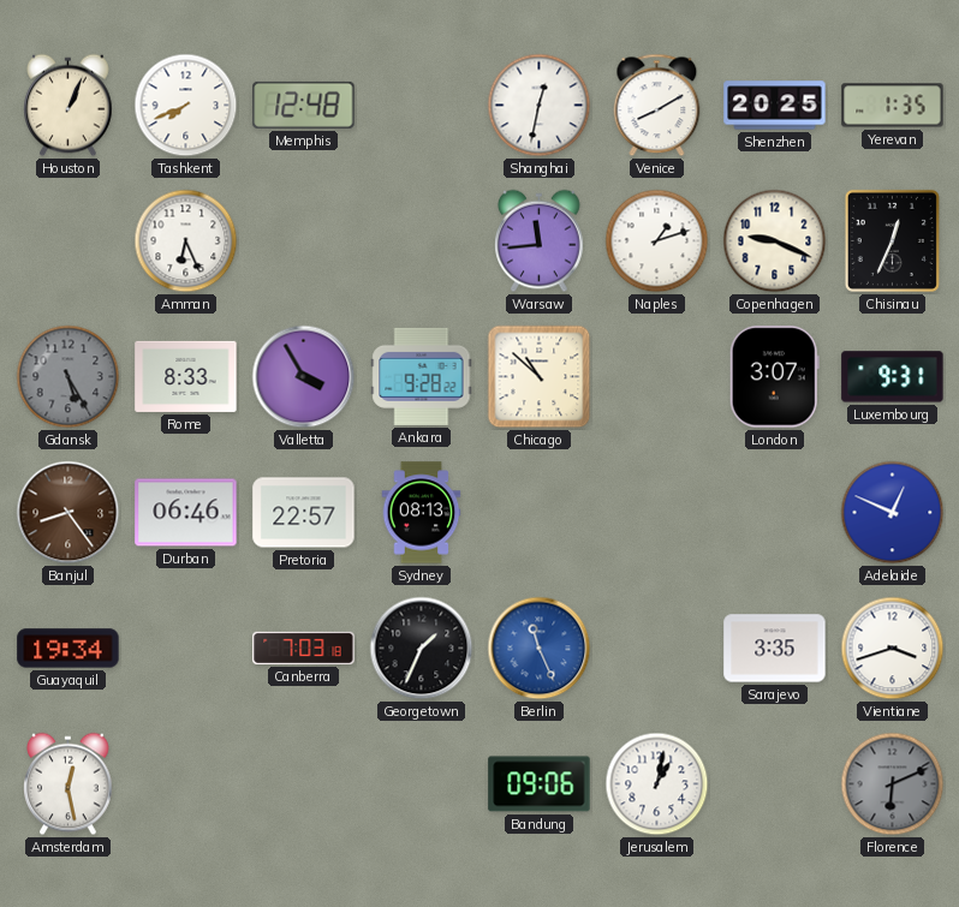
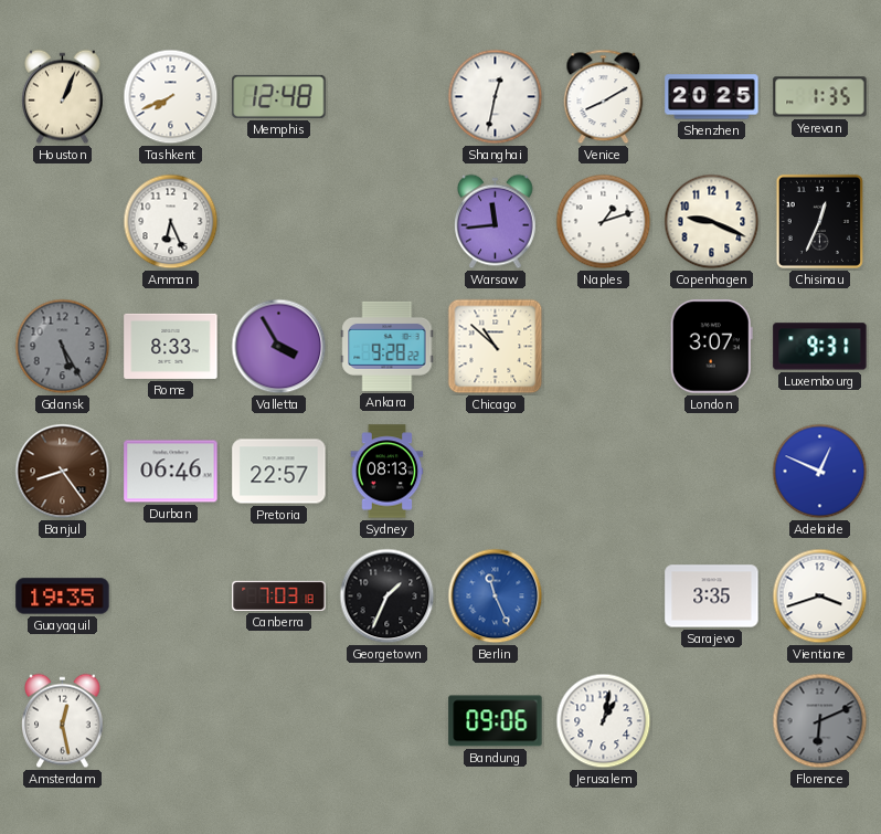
Guayaquil: 19:34 -> 19:35
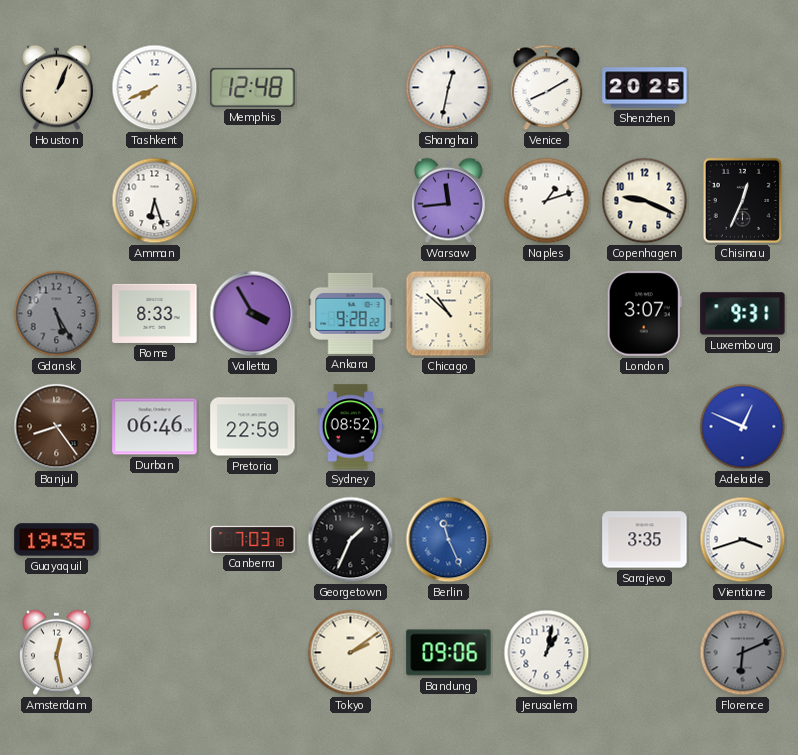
Yerevan: 1:35 -> none
Amman: 6:26 -> 6:27
Pretoria: 22:57 -> 22:59
Sydney: 08:13 -> 08:52
Tokyo: none -> 2:09
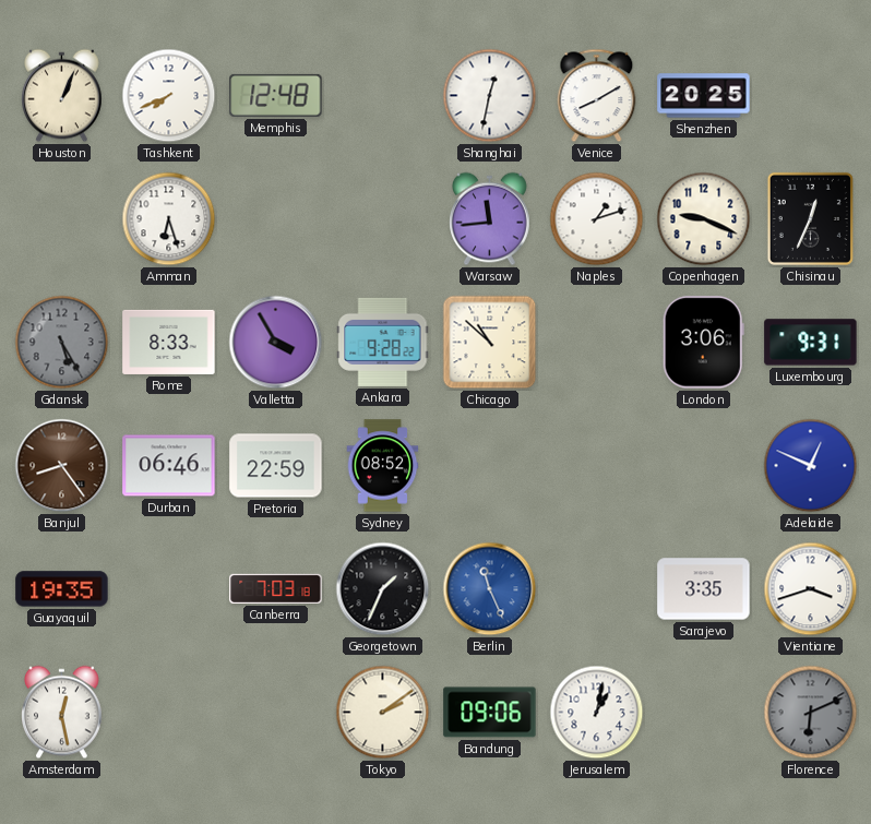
London: 3:07 -> 3:06
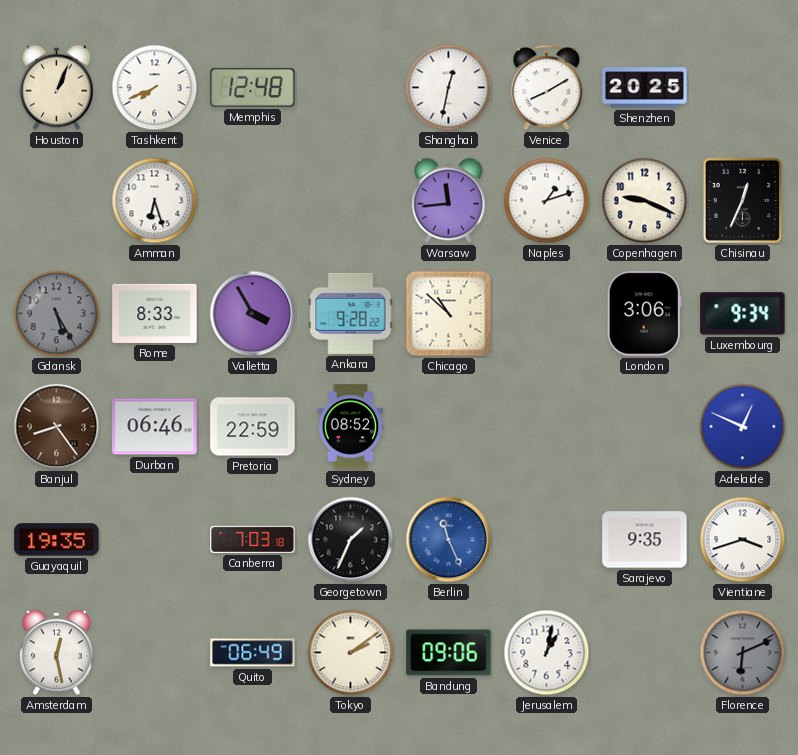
Luxembourg: 9:31 -> 9:34
Sarajevo: 3:35 -> 9:35
Quito: none -> 06:49
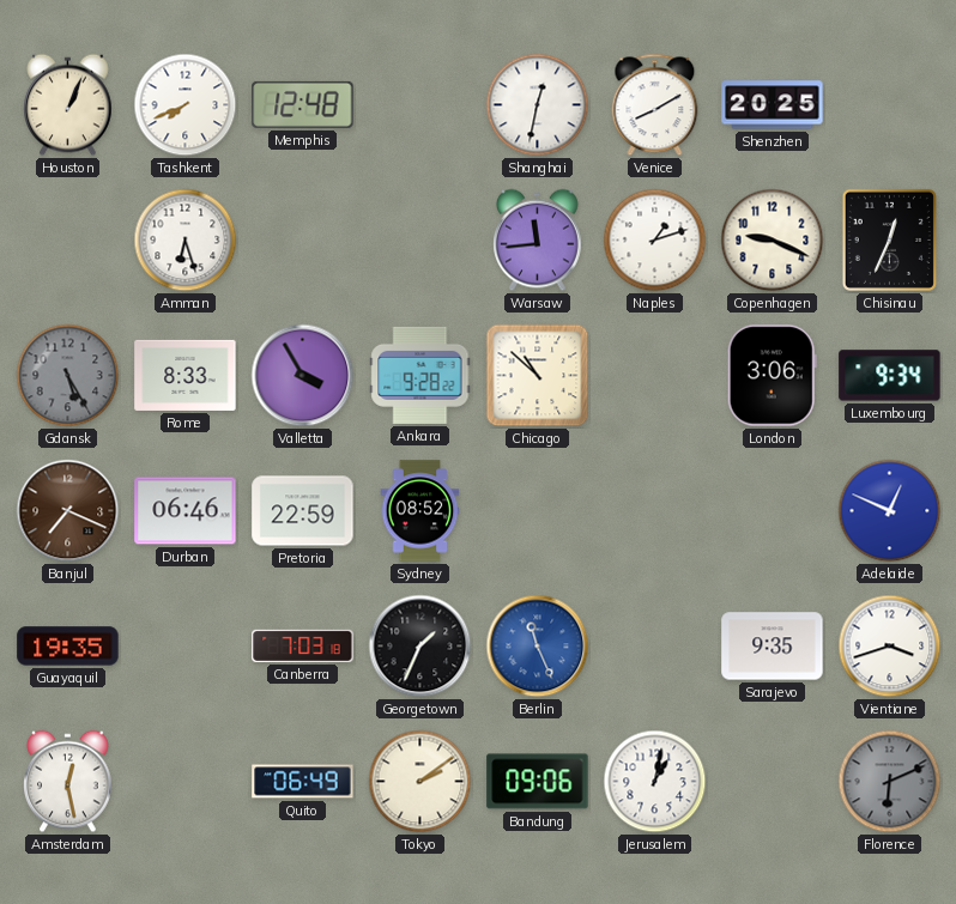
Banjul: 8:24 -> 7:19
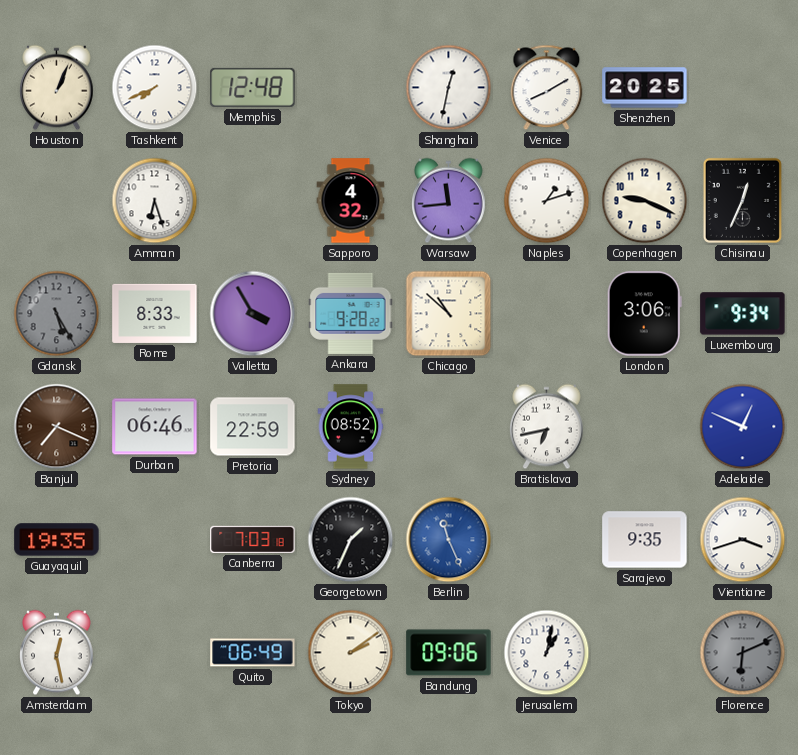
Sapporo: none -> 4:32
Bratislava: none -> 6:43
